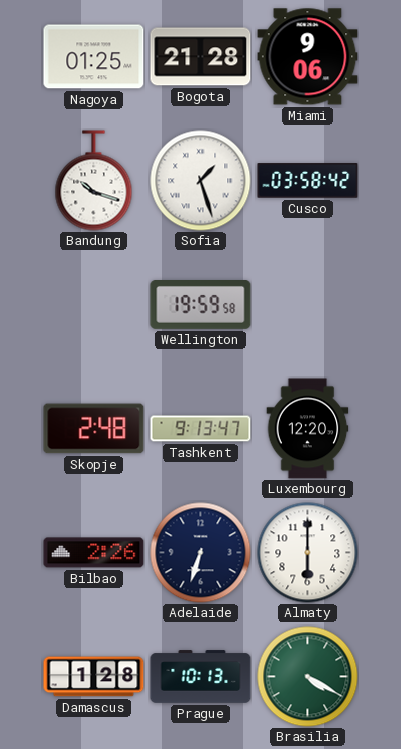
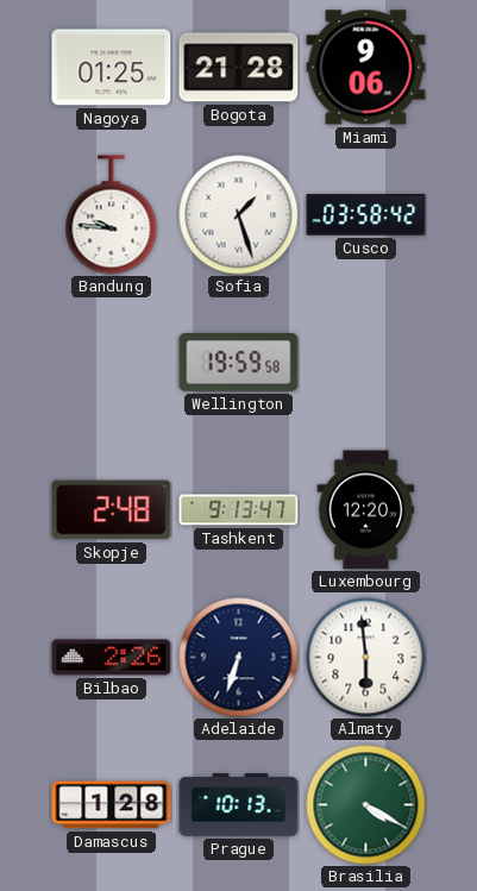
Bandung: 10:18 -> 9:46
Almaty: 6:00 -> 5:59
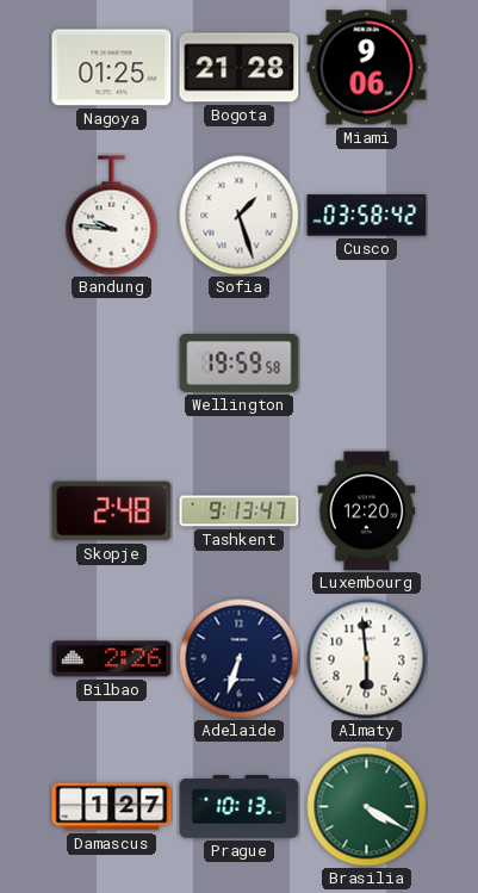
Damascus: 1:28 -> 1:27
